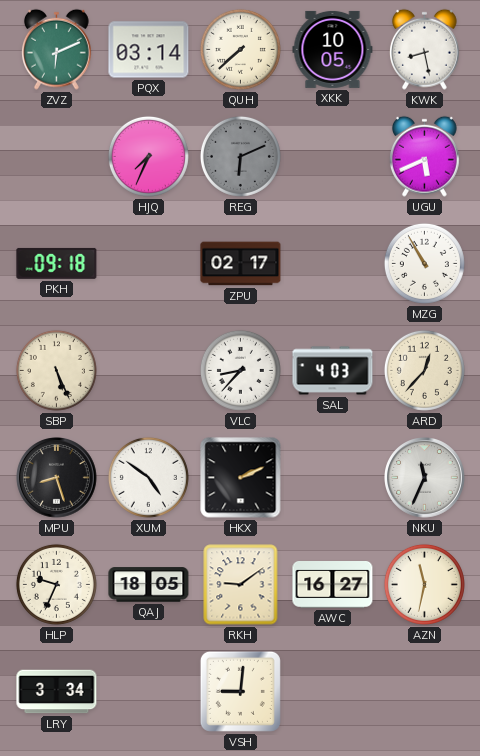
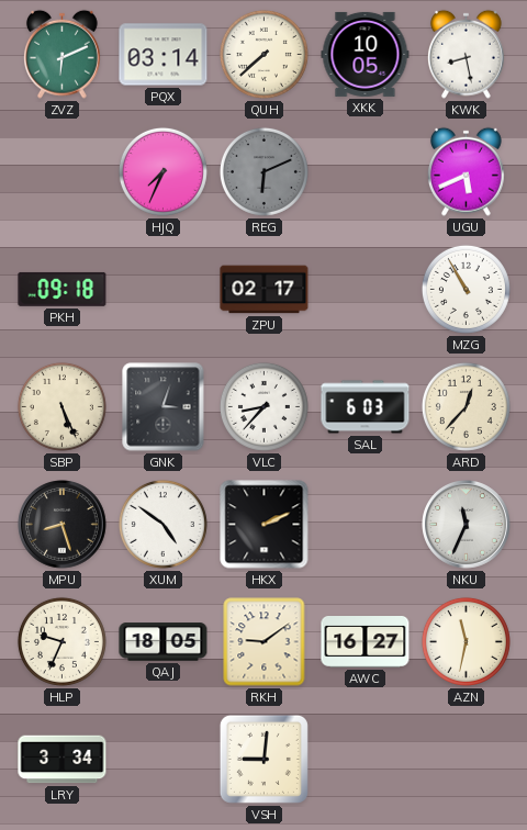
GNK: none -> 3:03
SAL: 4:03 -> 6:03
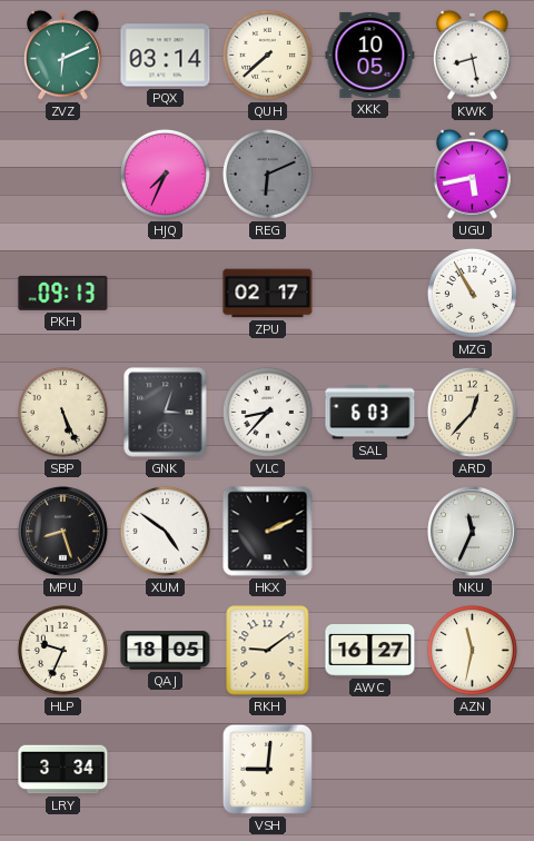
UGU: 5:41 -> 5:43
PKH: 09:18 -> 09:13
